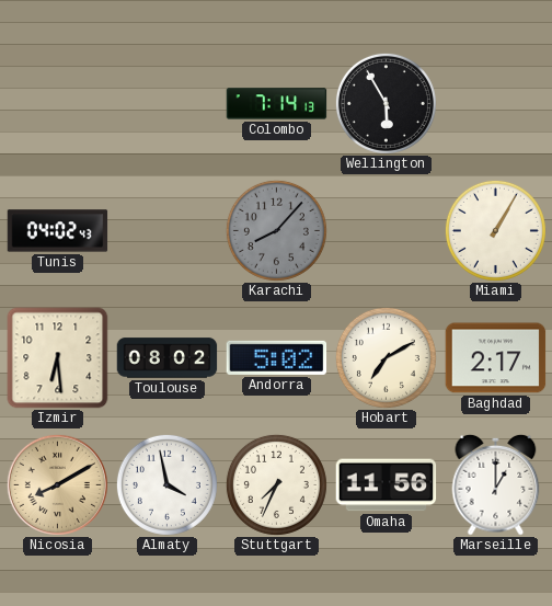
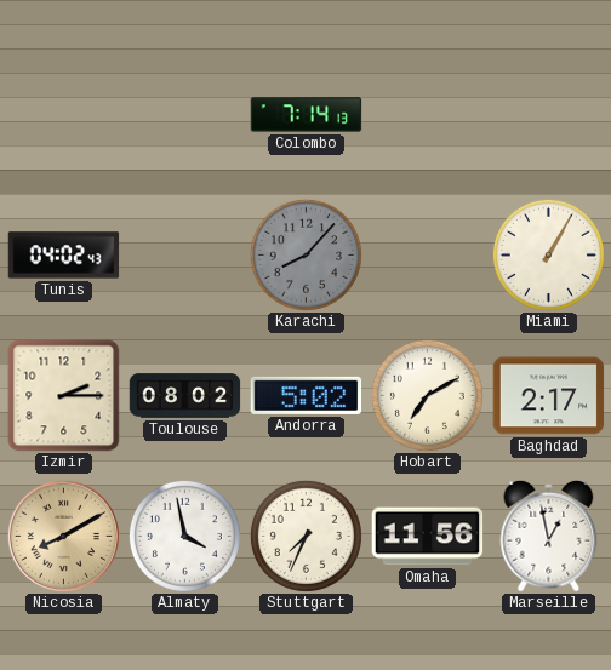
Wellington: 5:55 -> none
Izmir: 6:29 -> 2:15
Marseille: 1:00 -> 12:58
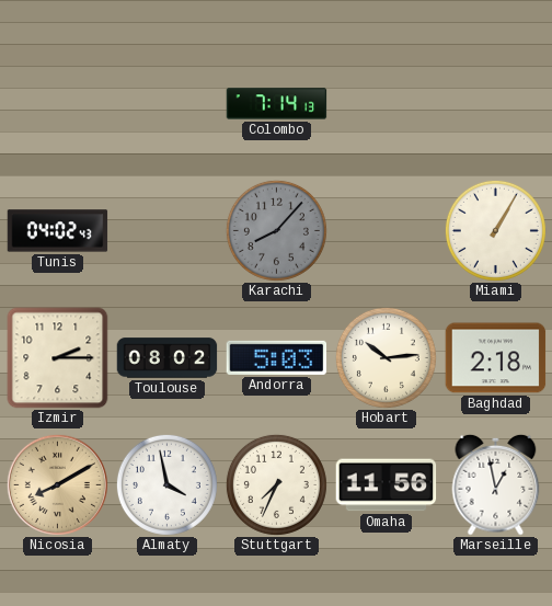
Andorra: 5:02 -> 5:03
Hobart: 7:10 -> 10:14
Baghdad: 2:17 -> 2:18
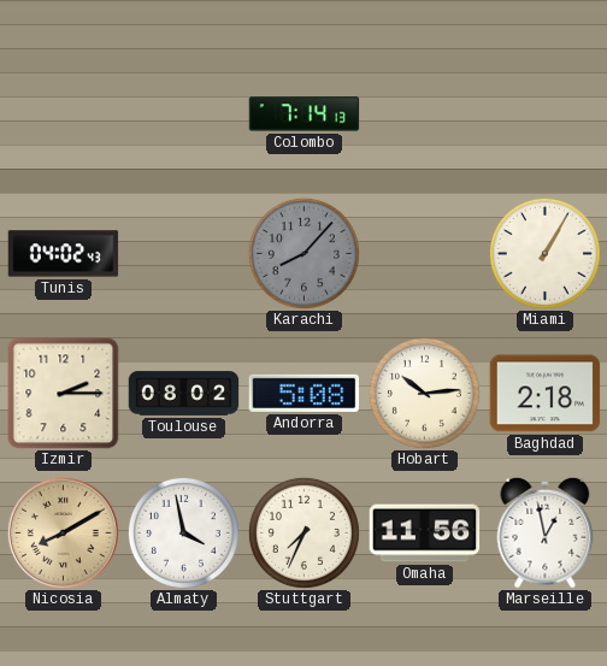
Andorra: 5:03 -> 5:08
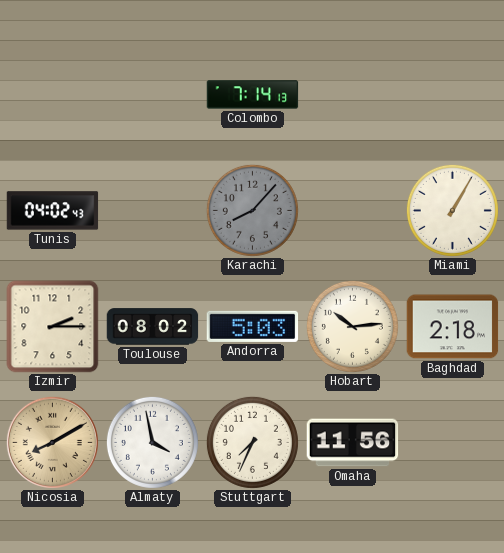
Andorra: 5:08 -> 5:03
Marseille: 12:58 -> none
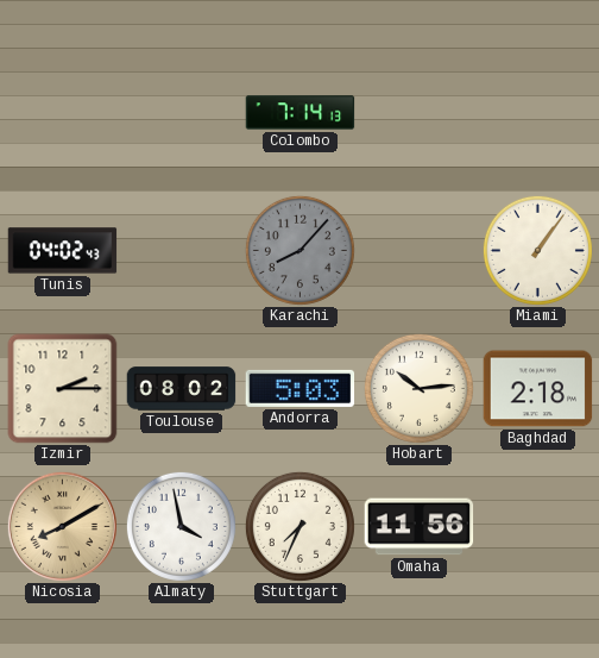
Miami: 1:05 -> 1:06
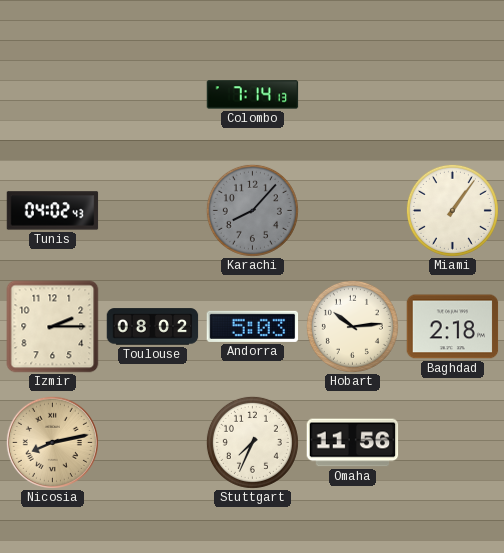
Nicosia: 8:10 -> 8:13
Almaty: 3:58 -> none
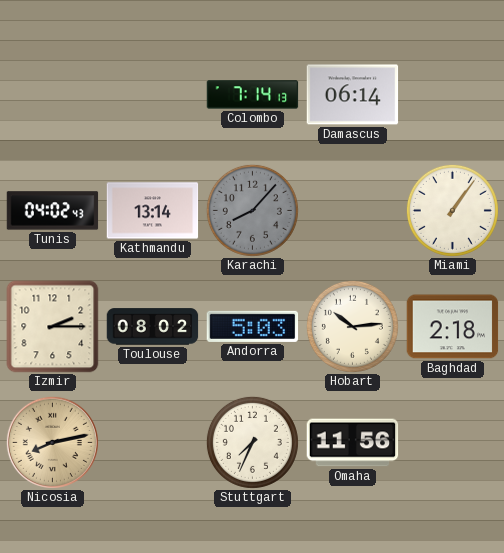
Damascus: none -> 06:14
Kathmandu: none -> 13:14
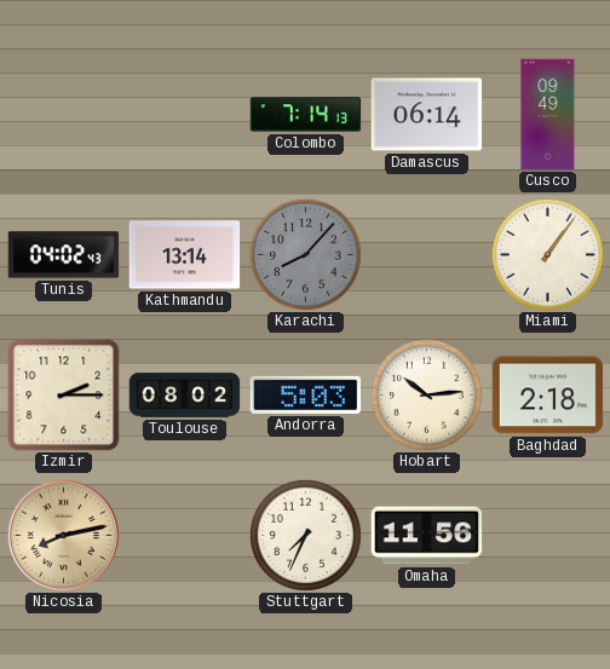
Cusco: none -> 09:49
